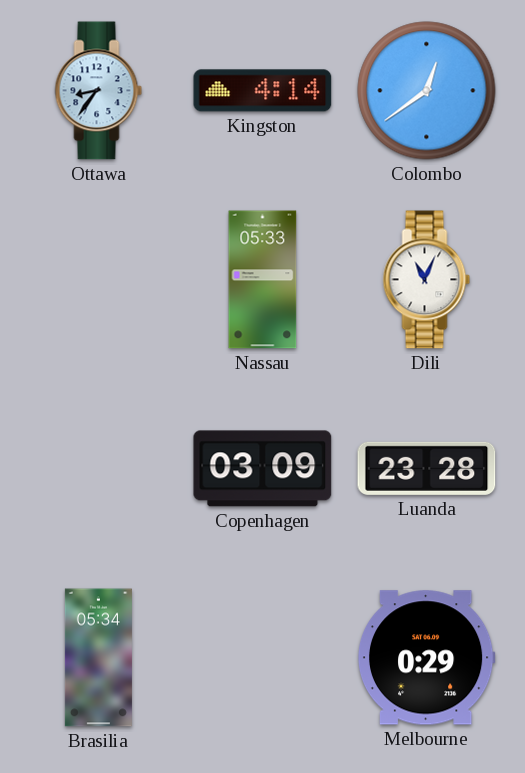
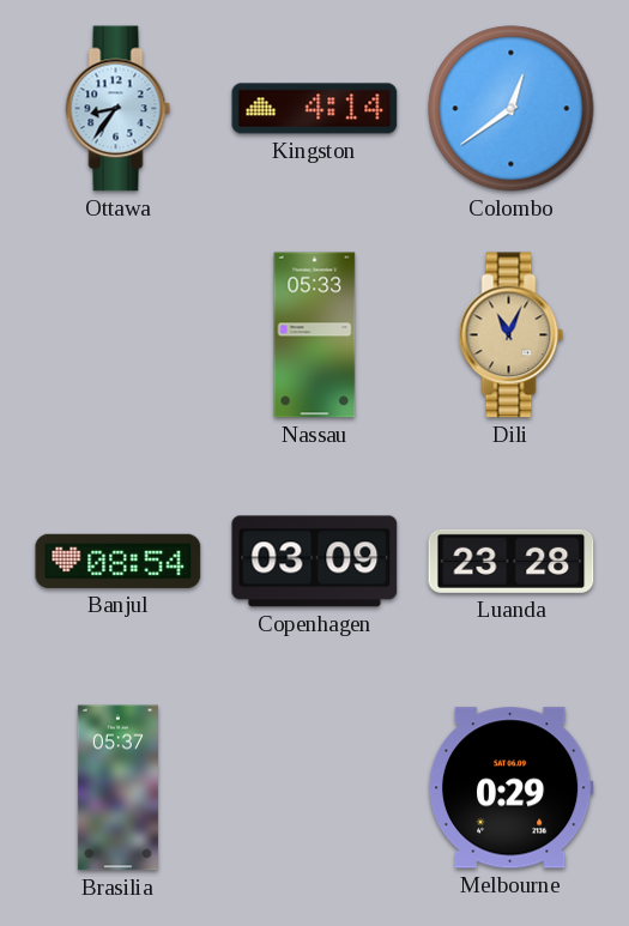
Dili dial: white -> champagne
Banjul: none -> 08:54
Brasilia: 05:34 -> 05:37
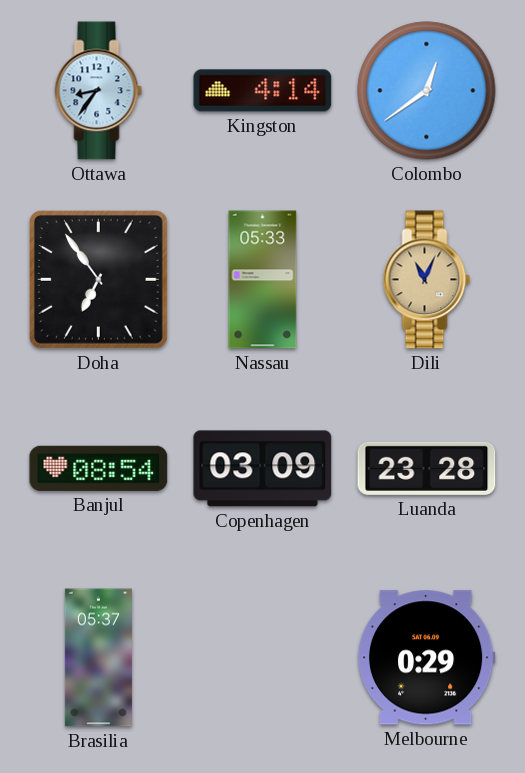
Doha: none -> 6:54
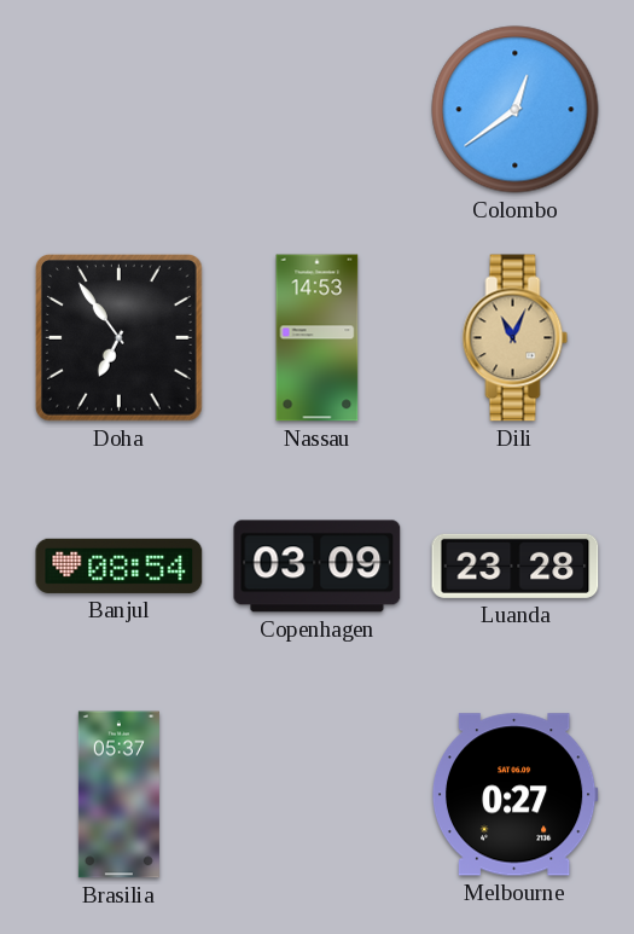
Ottawa: 8:36 -> none
Kingston: 4:14 -> none
Nassau: 05:33 -> 14:53
Melbourne: 0:29 -> 0:27
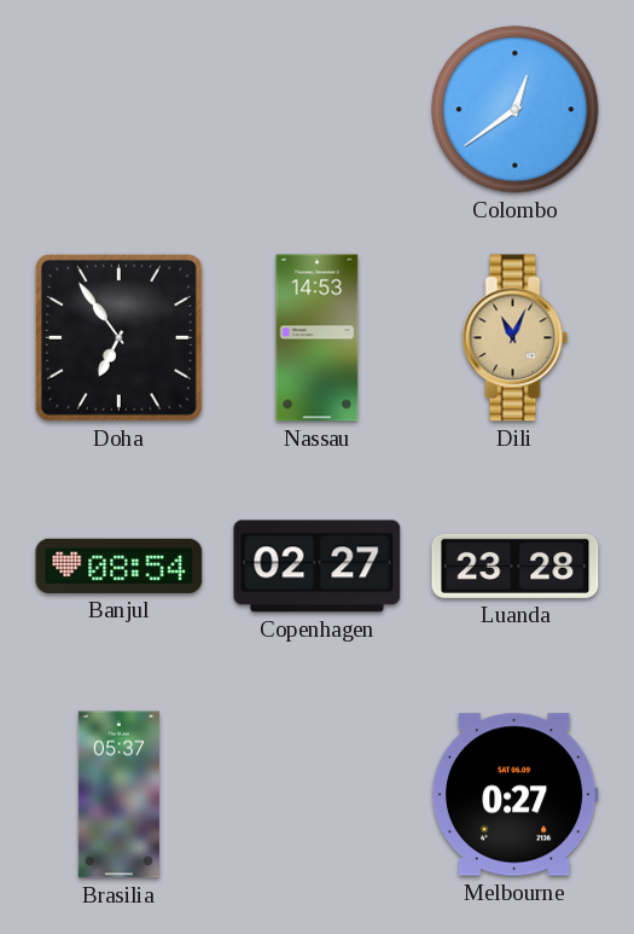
Copenhagen: 03:09 -> 02:27
